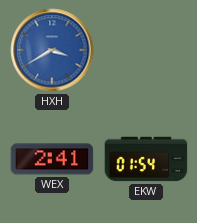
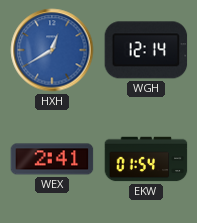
HXH: 3:40 -> 12:40
WGH: none -> 12:14
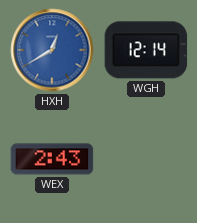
WEX: 2:41 -> 2:43
EKW: 01:54 -> none
